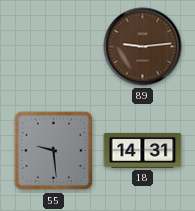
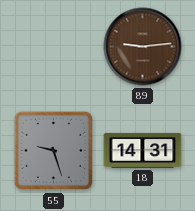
55: 9:29 -> 9:27
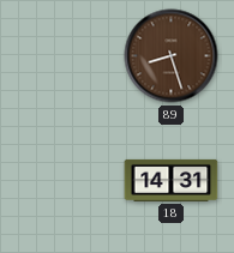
89: 9:14 -> 8:27
55: 9:27 -> none
